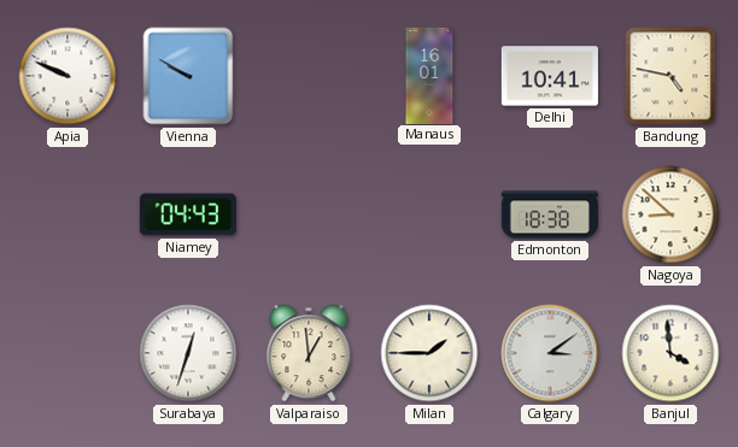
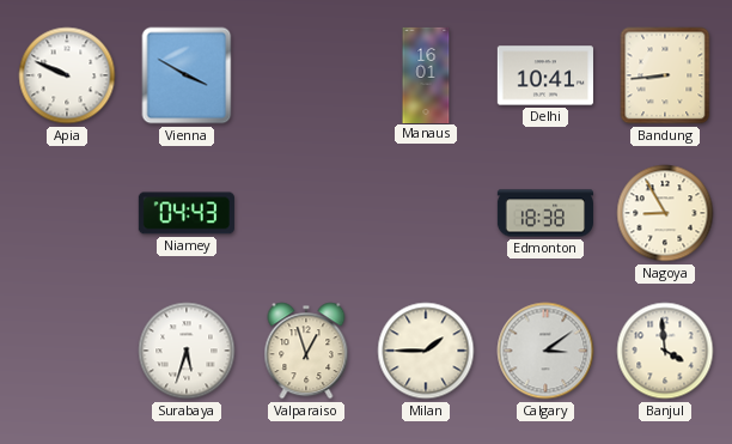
Vienna: 9:50 -> 3:50
Bandung: 4:47 -> 8:44
Nagoya: 8:52 -> 8:55
Surabaya: 12:33 -> 5:33
Valparaiso: 12:59 -> 12:57
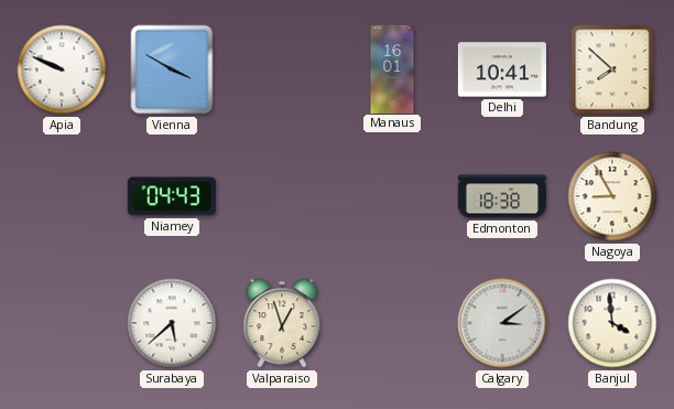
Bandung: 8:44 -> 7:52
Surabaya: 5:33 -> 5:38
Milan: 1:45 -> none
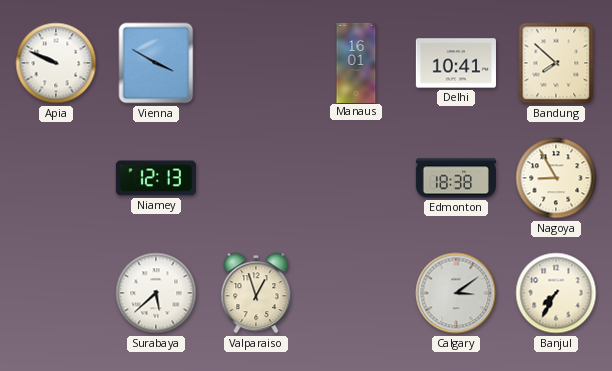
Niamey: 04:43 -> 12:13
Banjul: 3:59 -> 7:35
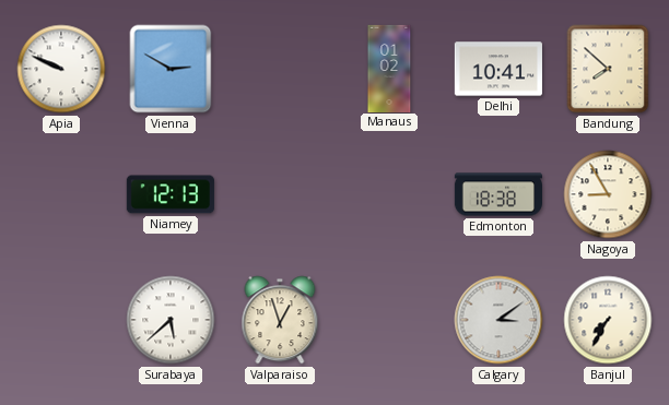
Vienna: 3:50 -> 2:50
Manaus: 16:01 -> 01:02
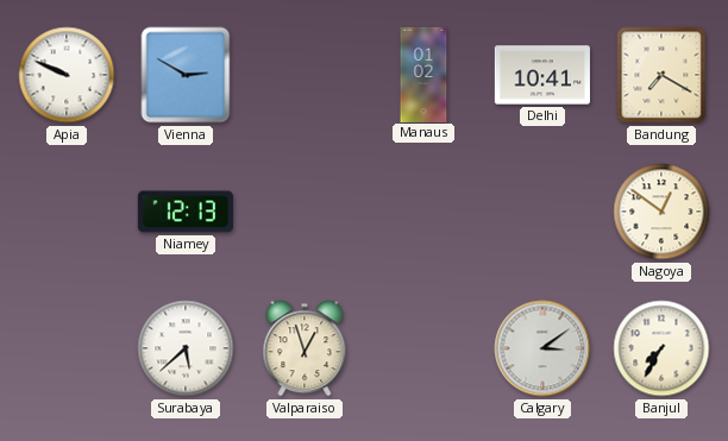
Bandung: 7:52 -> 7:20
Edmonton: 18:38 -> none
Nagoya: 8:55 -> 12:51
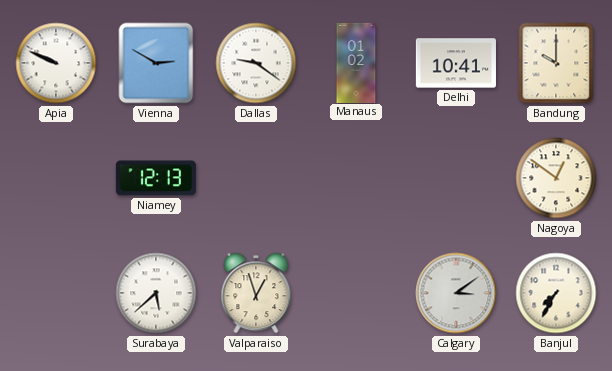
Dallas: none -> 9:21
Bandung: 7:20 -> 10:00
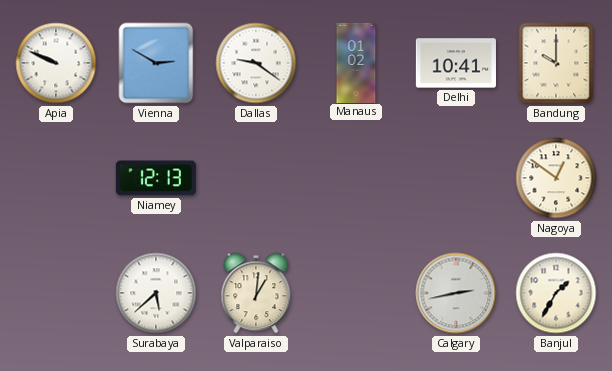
Valparaiso: 12:57 -> 1:01
Calgary: 3:09 -> 2:43
Banjul: 7:35 -> 1:35
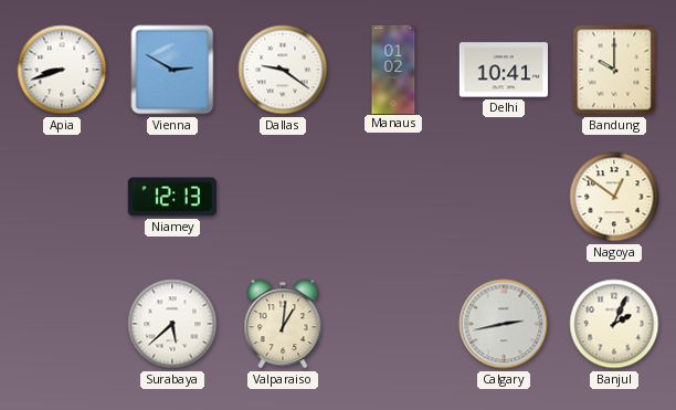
Apia: 9:49 -> 8:42
Banjul: 1:35 -> 2:04
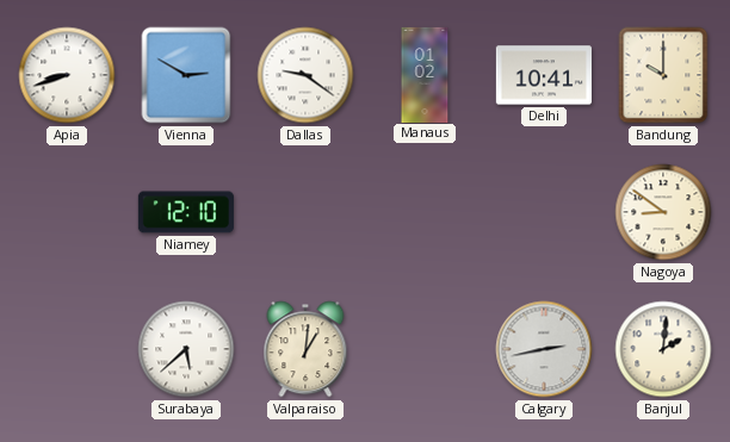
Niamey: 12:13 -> 12:10
Nagoya: 12:51 -> 8:51
Banjul: 2:04 -> 2:01
